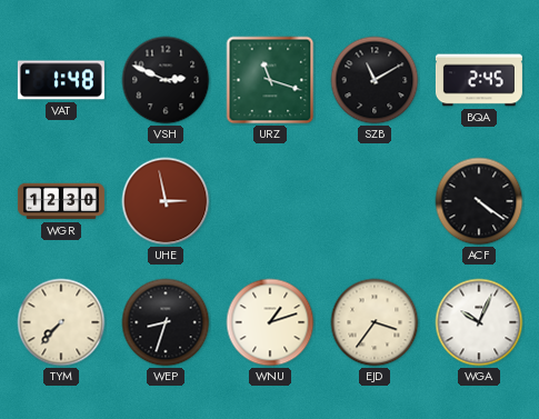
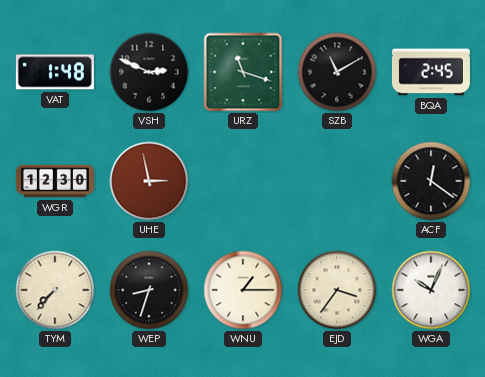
ACF: 4:21 -> 12:21
WNU: 1:12 -> 1:15
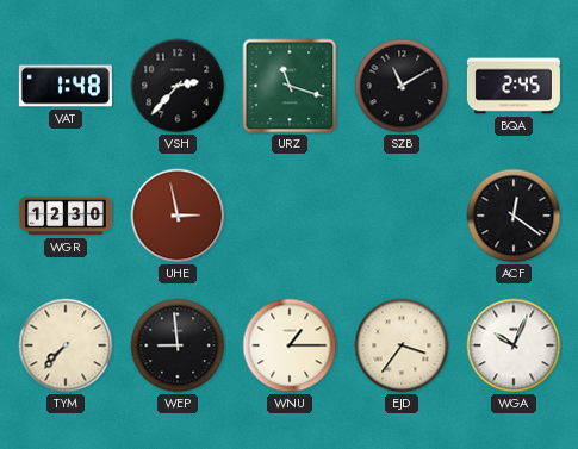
VSH: 2:49 -> 2:37
WEP: 8:33 -> 8:59
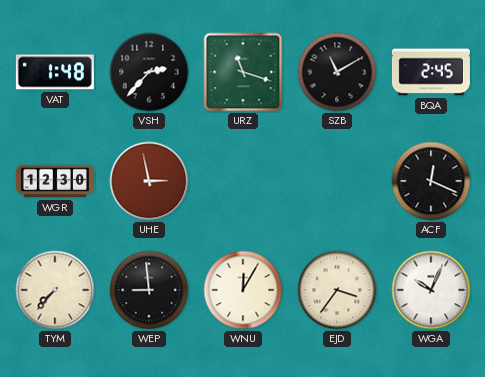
ACF: 12:21 -> 12:19
WNU: 1:15 -> 12:05
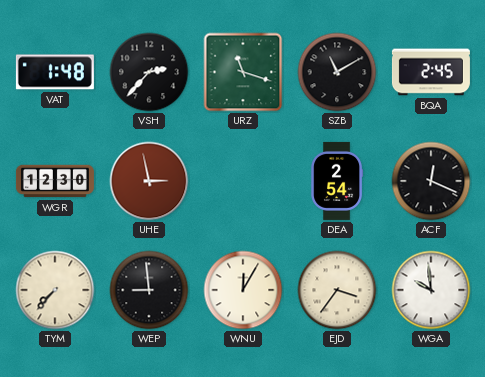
DEA: none -> 2:54
WGA: 10:04 -> 9:59
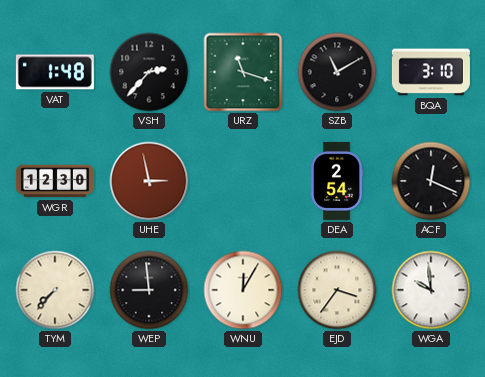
BQA: 2:45 -> 3:10
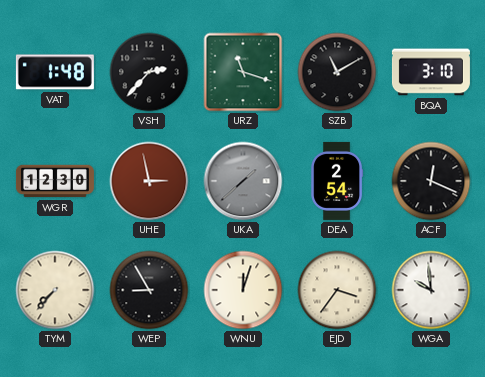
UKA: none -> 1:38
WEP: 8:59 -> 8:55
WNU: 12:05 -> 12:03
